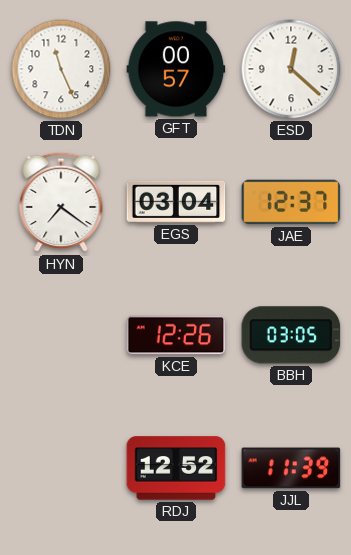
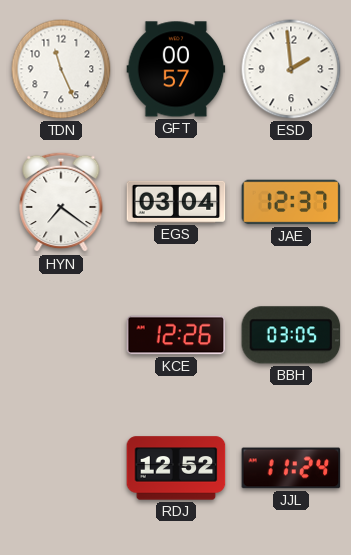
ESD: 12:22 -> 1:59
JJL: 11:39 -> 11:24
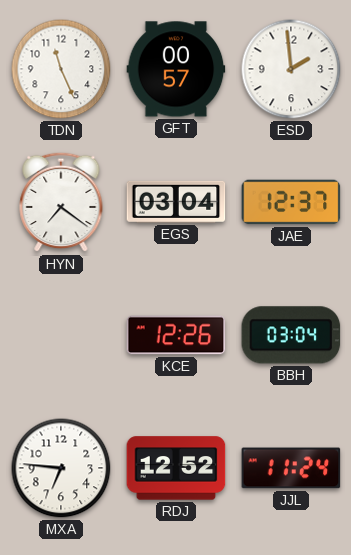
BBH: 03:05 -> 03:04
MXA: none -> 6:46
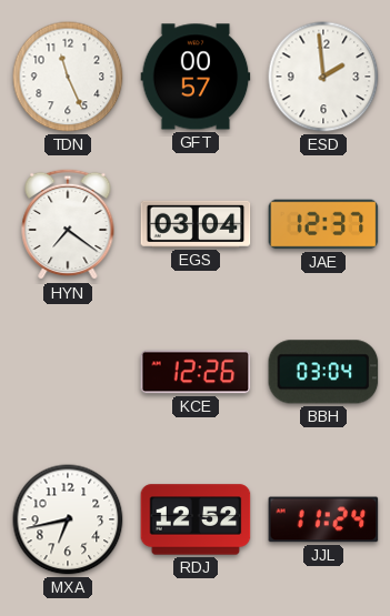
MXA: 6:46 -> 6:43
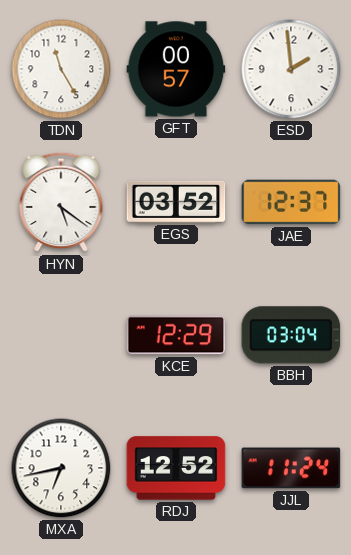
TDN: 11:26 -> 11:25
HYN: 7:21 -> 5:21
EGS: 03:04 -> 03:52
KCE: 12:26 -> 12:29
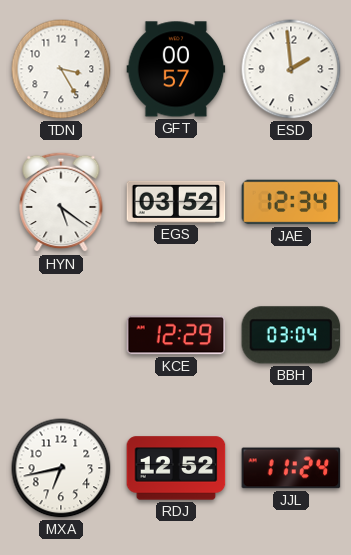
TDN: 11:25 -> 3:25
JAE: 12:37 -> 12:34
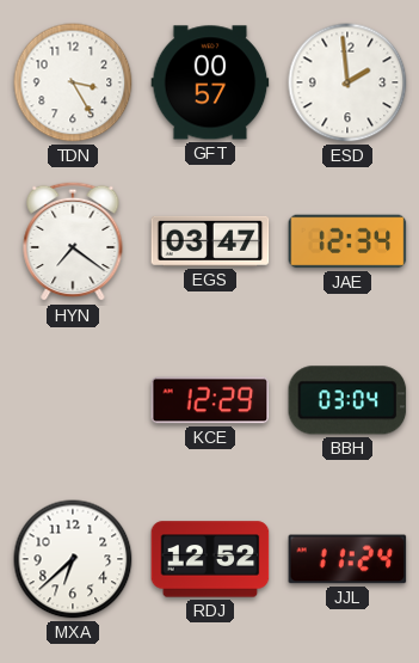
HYN: 5:21 -> 7:21
EGS: 03:52 -> 03:47
MXA: 6:43 -> 6:38
